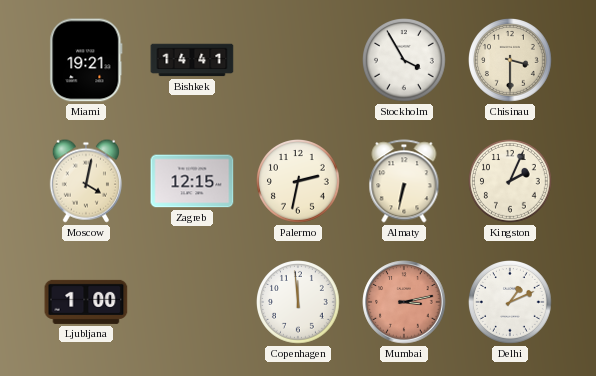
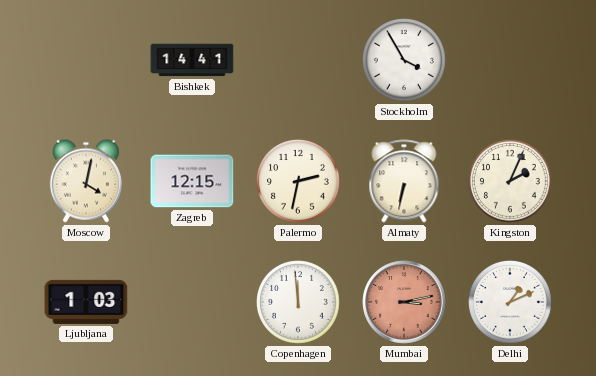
Miami: 19:21 -> none
Chisinau: 3:30 -> none
Ljubljana: 1:00 -> 1:03
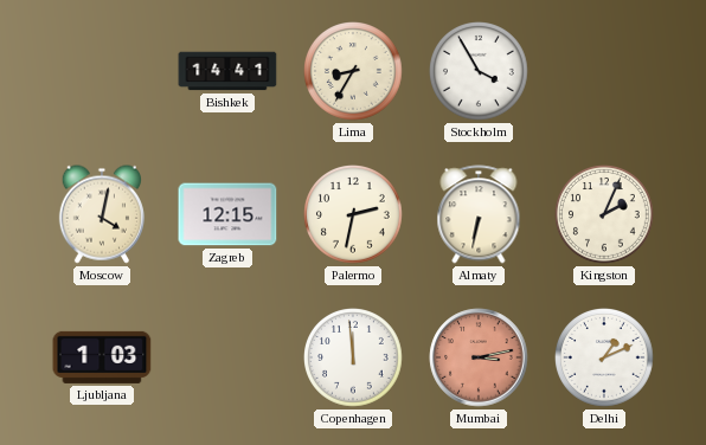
Lima: none -> 8:35
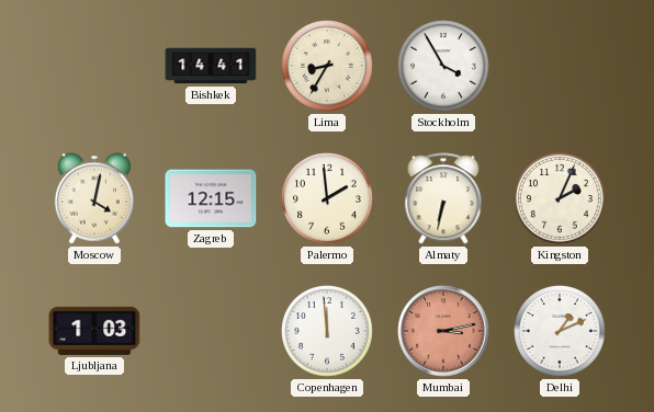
Palermo: 2:32 -> 1:59
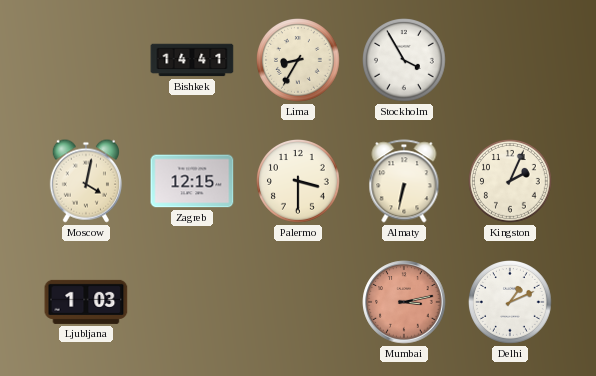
Palermo: 1:59 -> 3:30
Copenhagen: 11:59 -> none
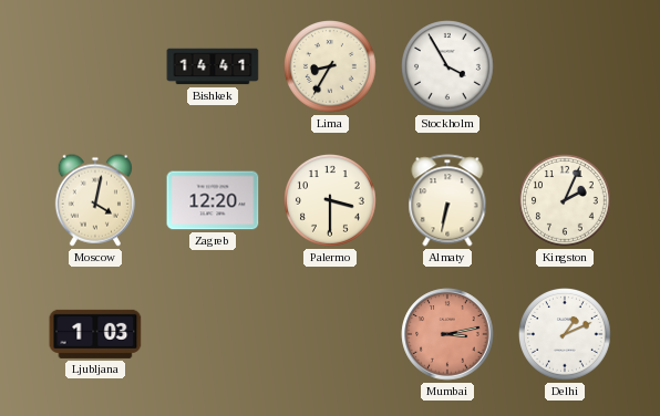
Zagreb: 12:15 -> 12:20
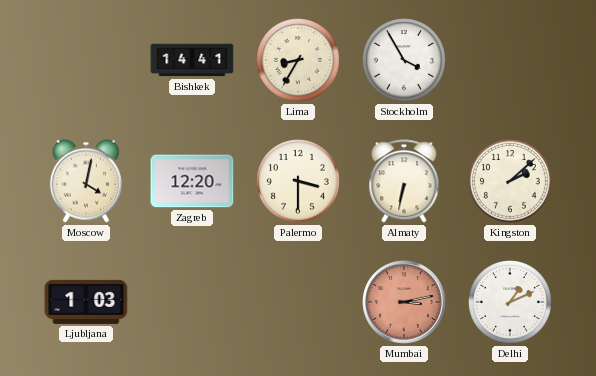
Kingston: 2:04 -> 2:08
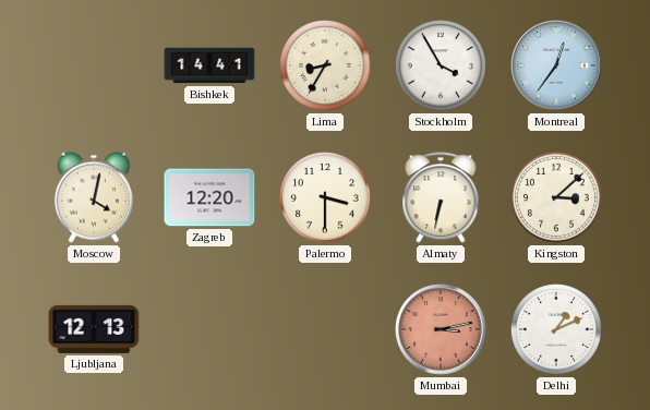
Montreal: none -> 12:36
Kingston: 2:08 -> 3:08
Ljubljana: 1:03 -> 12:13
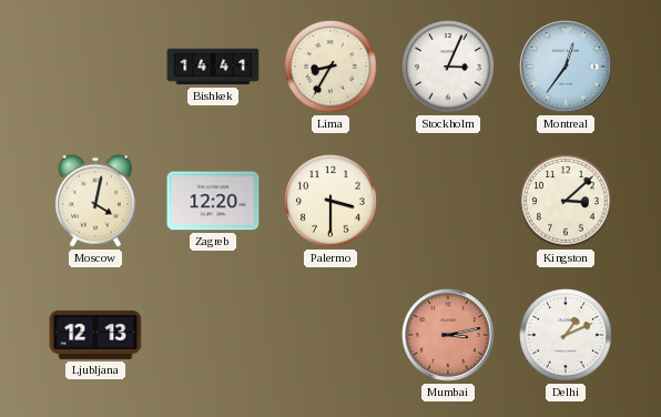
Stockholm: 3:55 -> 3:04
Almaty: 6:32 -> none
